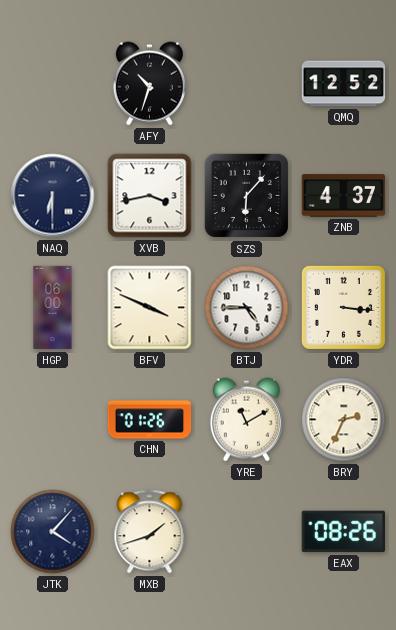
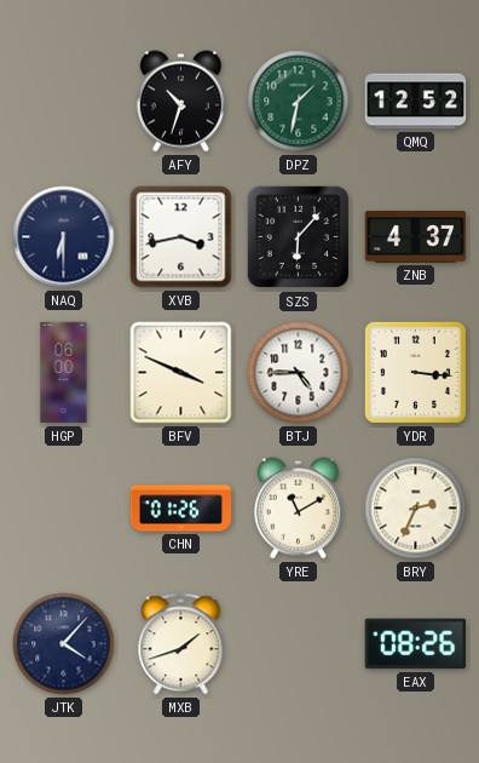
DPZ: none -> 1:32
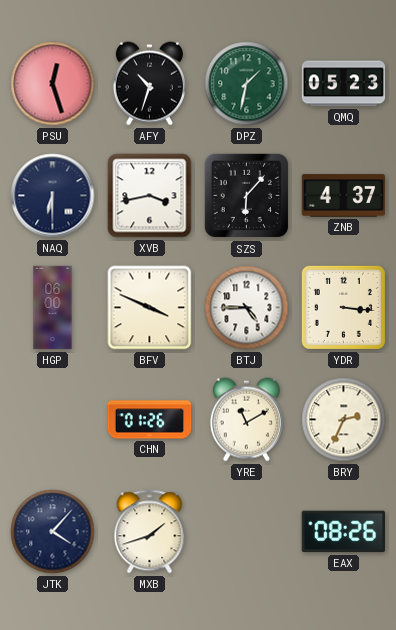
PSU: none -> 12:27
QMQ: 12:52 -> 05:23
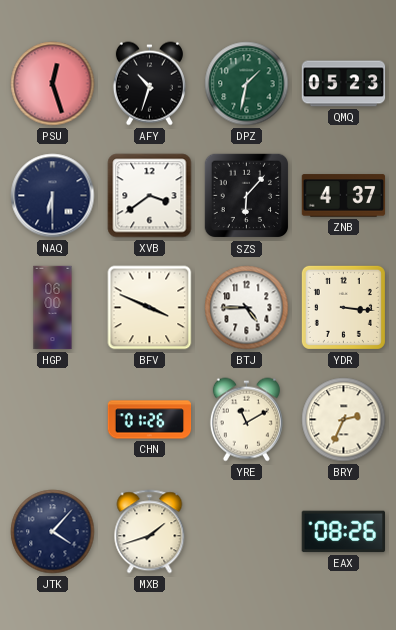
XVB: 3:43 -> 3:39
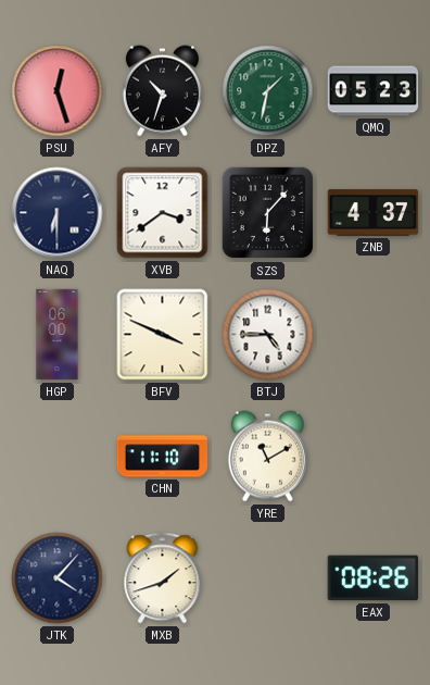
YDR: 3:16 -> none
CHN: 01:26 -> 11:10
BRY: 2:34 -> none
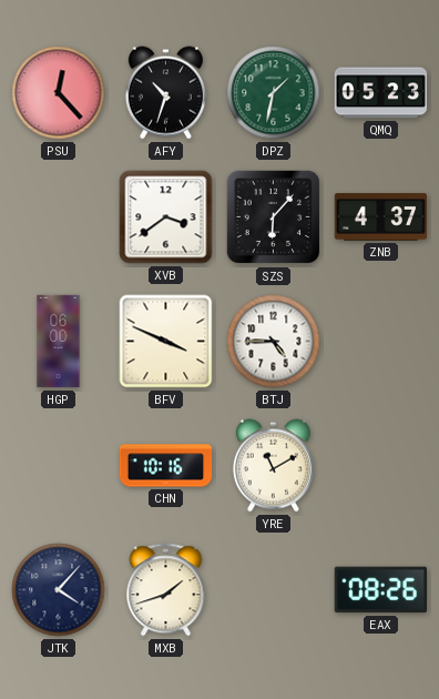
PSU: 12:27 -> 12:23
NAQ: 6:30 -> none
CHN: 11:10 -> 10:16
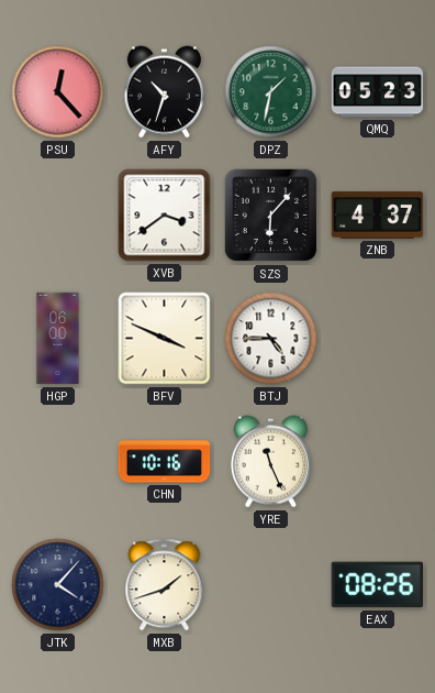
YRE: 11:10 -> 11:26
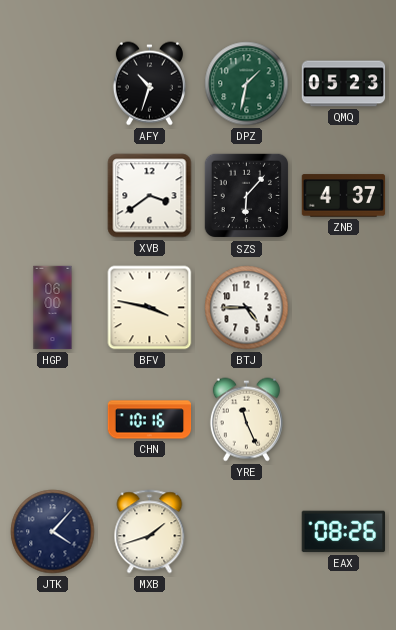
PSU: 12:23 -> none
BFV: 3:49 -> 3:47
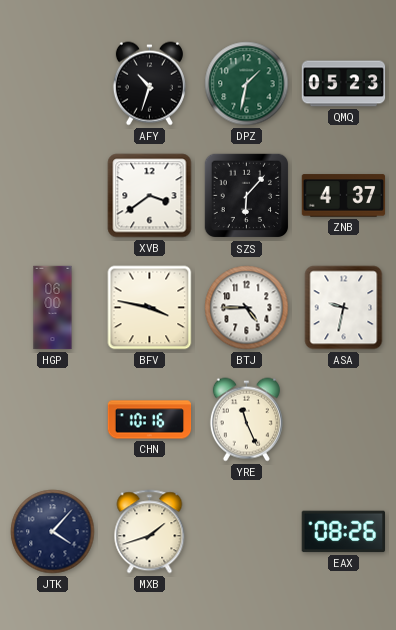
ASA: none -> 9:32
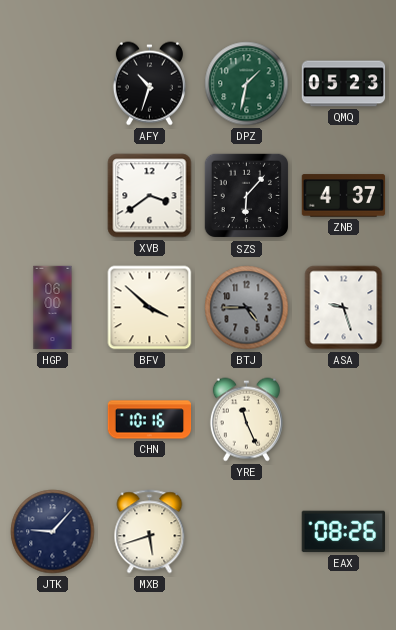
BFV: 3:47 -> 3:52
BTJ dial: white -> grey
ASA: 9:32 -> 9:27
JTK: 4:07 -> 9:07
MXB: 1:42 -> 5:42
